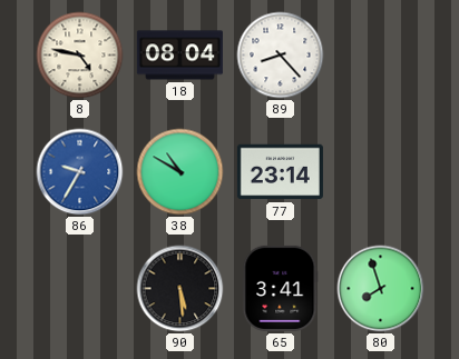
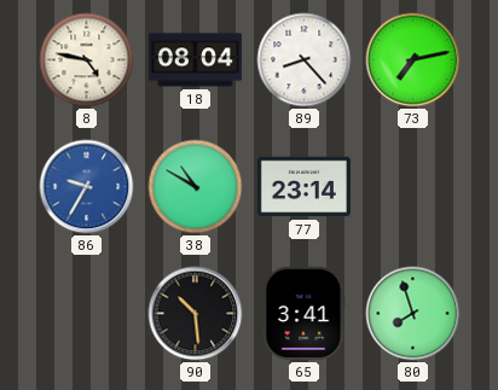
73: none -> 7:13
90: 5:29 -> 10:29
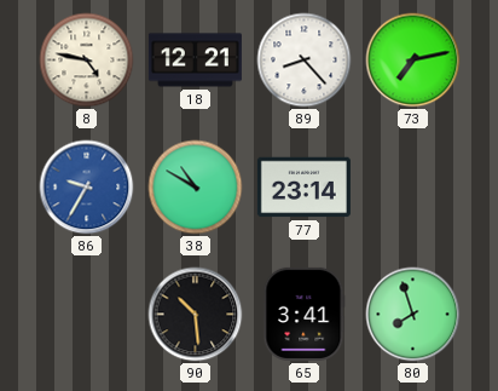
18: 08:04 -> 12:21
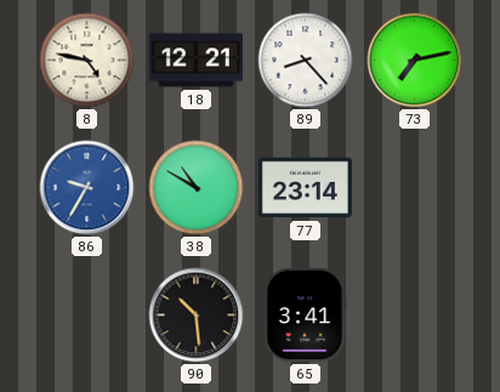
80: 7:57 -> none
